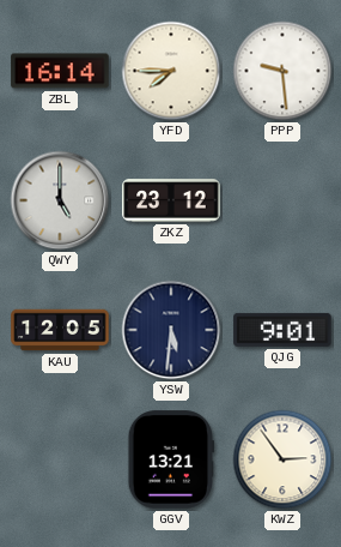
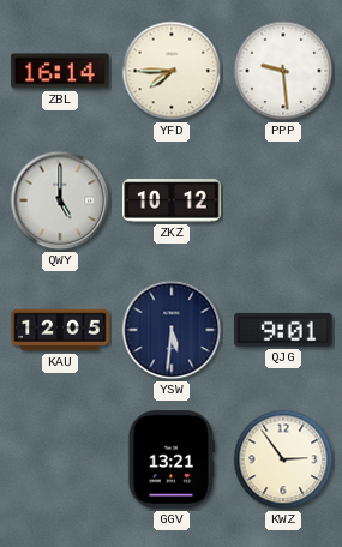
ZKZ: 23:12 -> 10:12
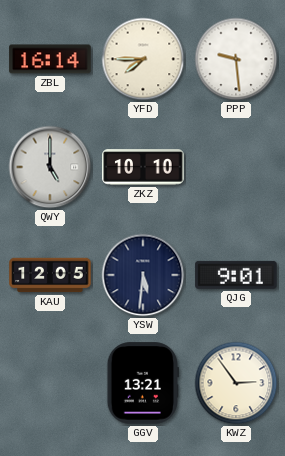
ZKZ: 10:12 -> 10:10
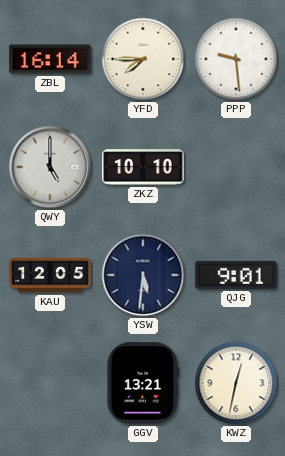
KWZ: 2:54 -> 12:32
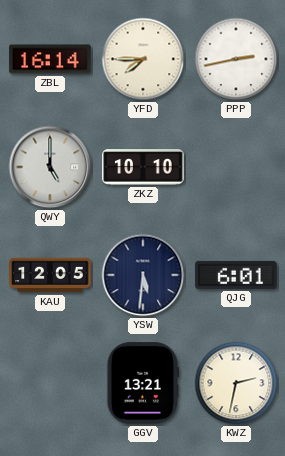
PPP: 9:29 -> 2:43
QJG: 9:01 -> 6:01
KWZ: 12:32 -> 2:32
